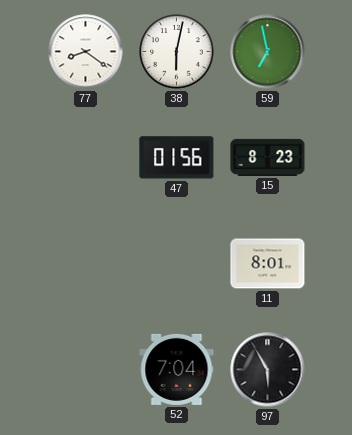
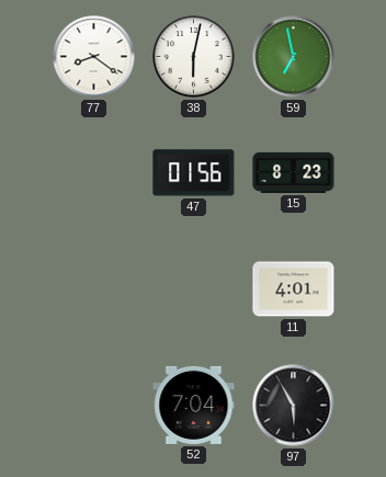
11: 8:01 -> 4:01
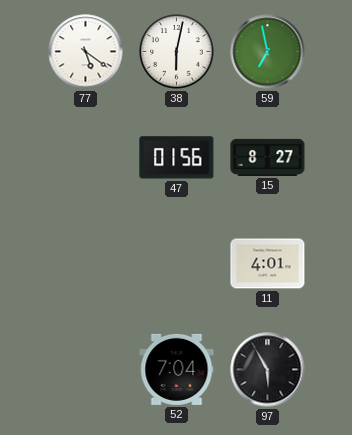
77: 8:21 -> 5:21
15: 8:23 -> 8:27
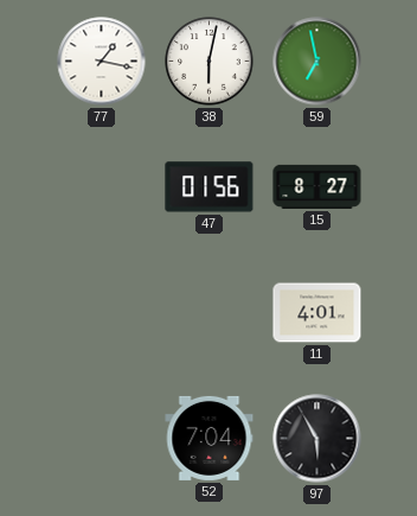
77: 5:21 -> 1:17
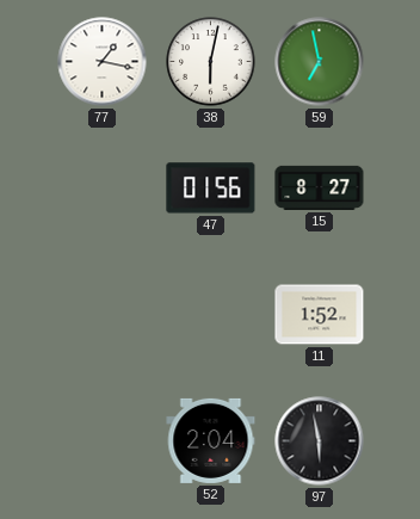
11: 4:01 -> 1:52
52: 7:04 -> 2:04
97: 5:55 -> 5:58
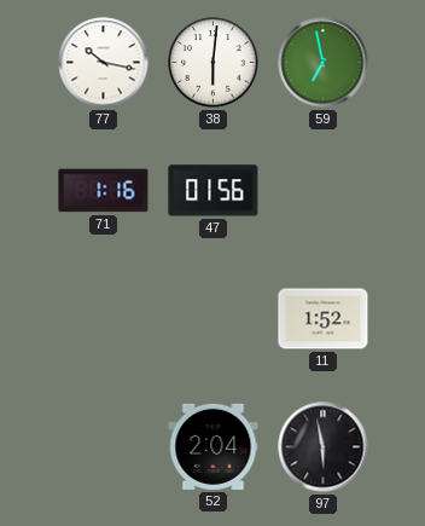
77: 1:17 -> 10:17
38: 6:02 -> 6:01
71: none -> 1:16
15: 8:27 -> none
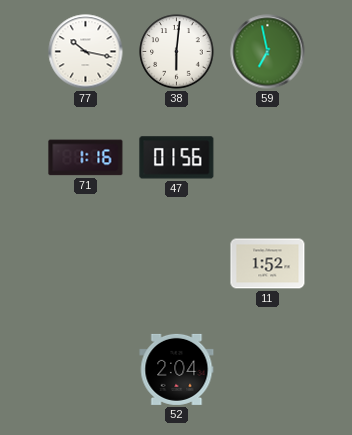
97: 5:58 -> none
